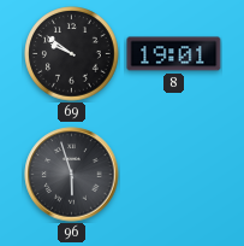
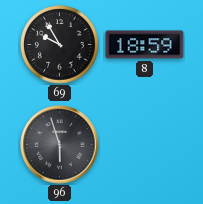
69: 9:51 -> 9:55
8: 19:01 -> 18:59
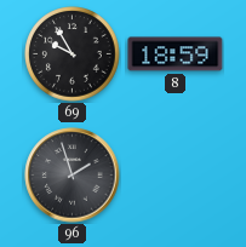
96: 5:57 -> 1:57
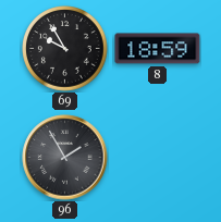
96: 1:57 -> 1:55
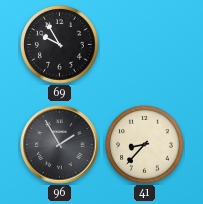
8: 18:59 -> none
41: none -> 8:37
